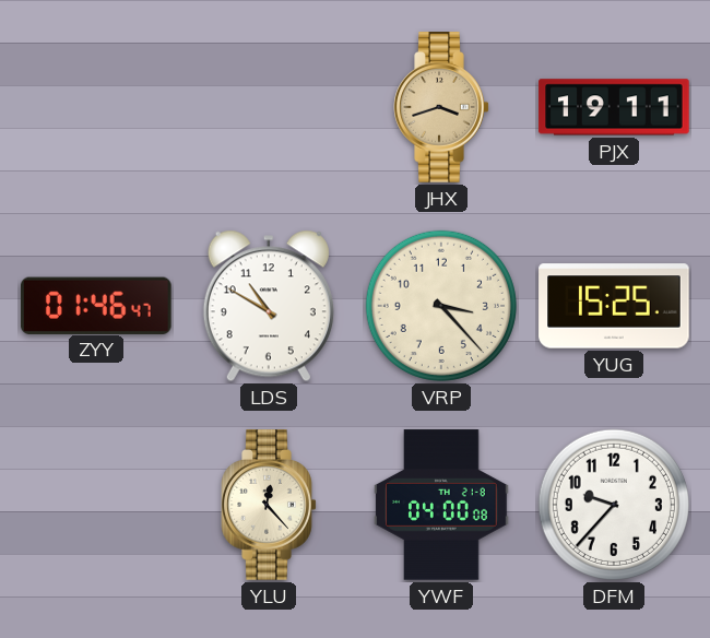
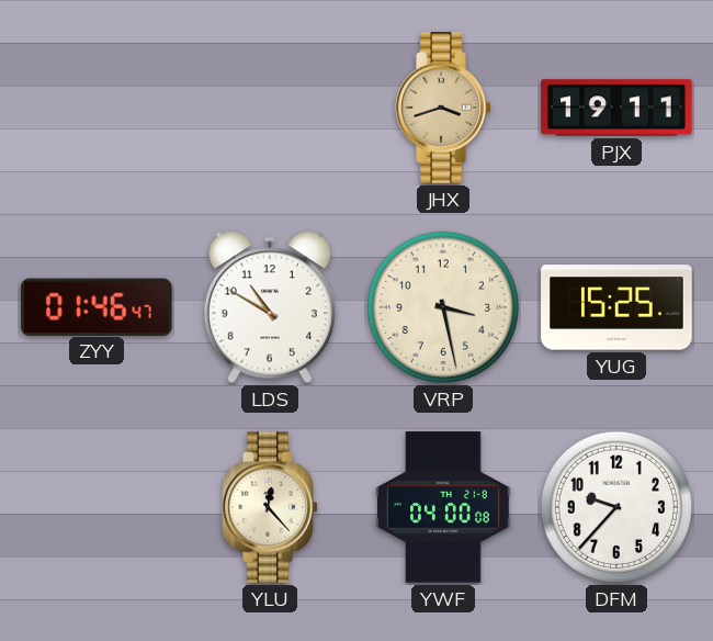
VRP: 3:23 -> 3:28
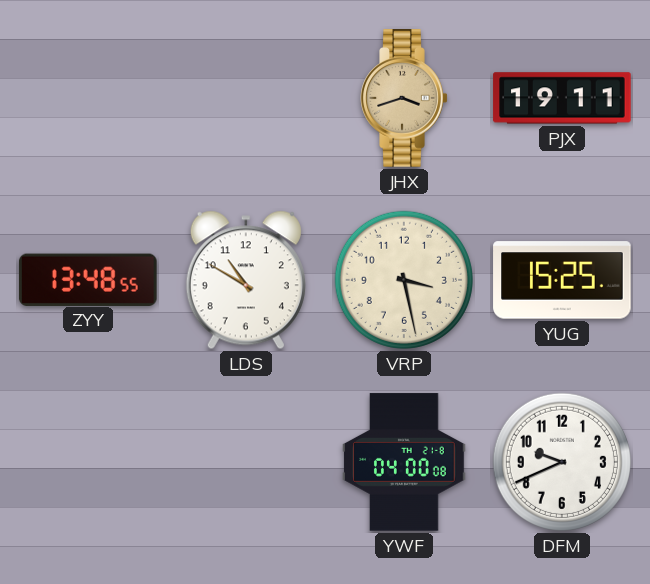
ZYY: 01:46 -> 13:48
YLU: 12:23 -> none
DFM: 9:37 -> 9:41
